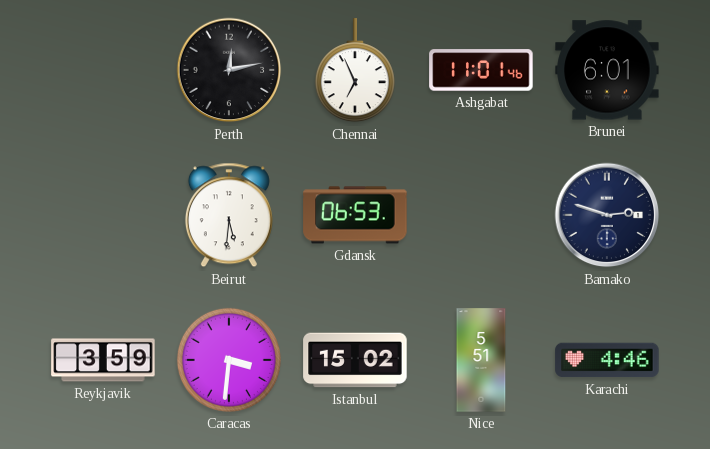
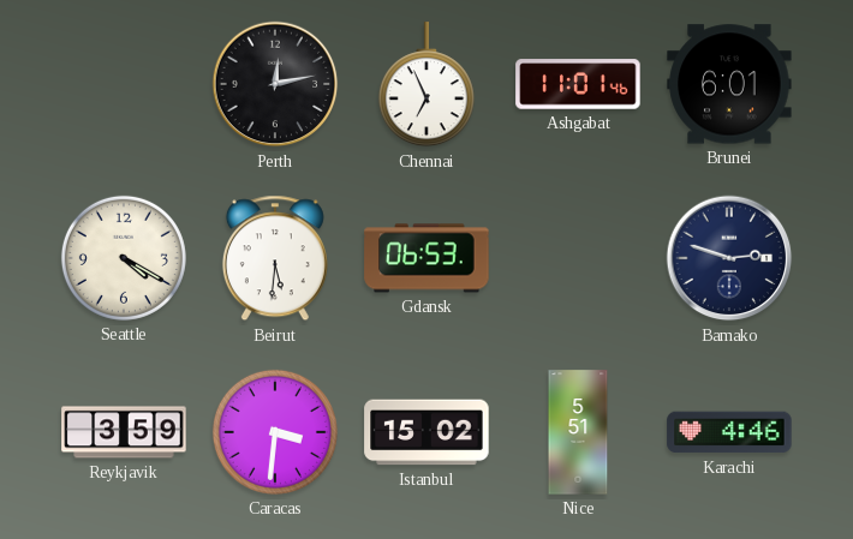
Seattle: none -> 4:20
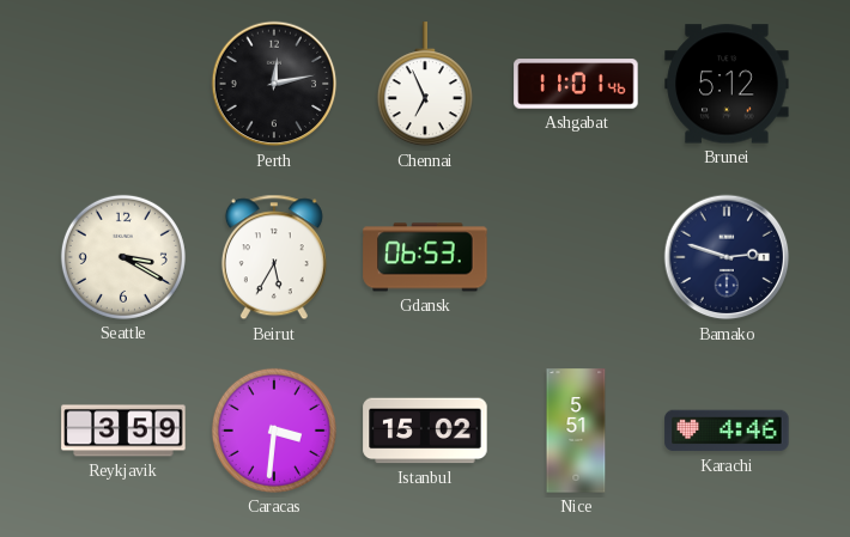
Brunei: 6:01 -> 5:12
Seattle: 4:20 -> 3:20
Beirut: 5:31 -> 5:35
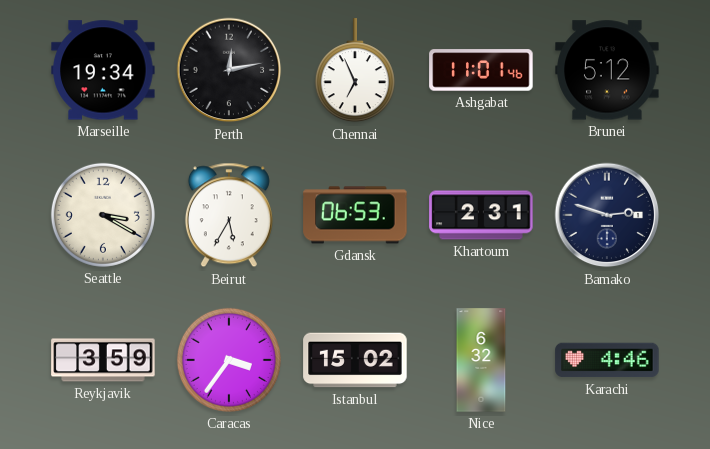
Marseille: none -> 19:34
Khartoum: none -> 2:31
Caracas: 3:31 -> 3:36
Nice: 5:51 -> 6:32
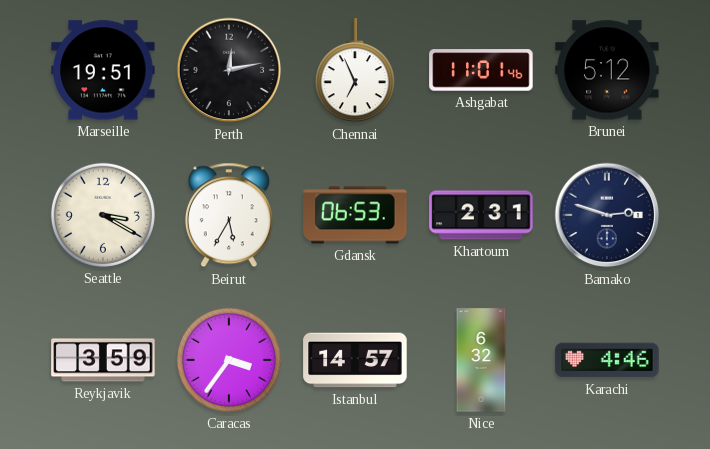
Marseille: 19:34 -> 19:51
Istanbul: 15:02 -> 14:57
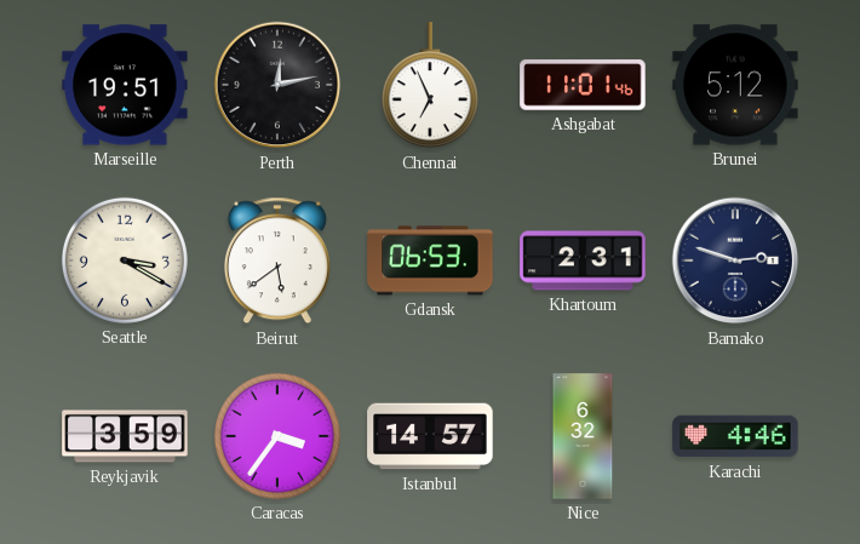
Beirut: 5:35 -> 5:39
